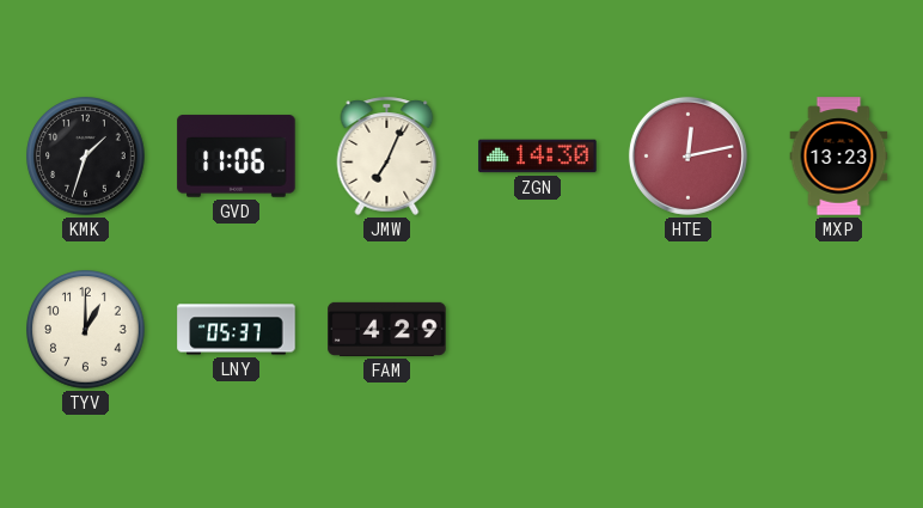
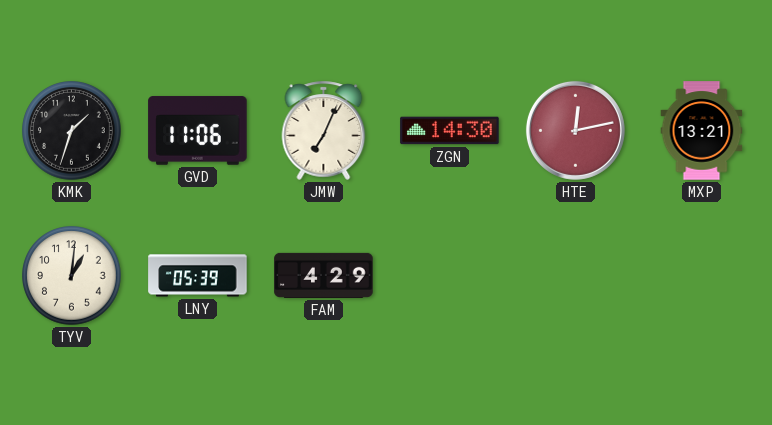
MXP: 13:23 -> 13:21
TYV: 1:00 -> 1:01
LNY: 05:37 -> 05:39
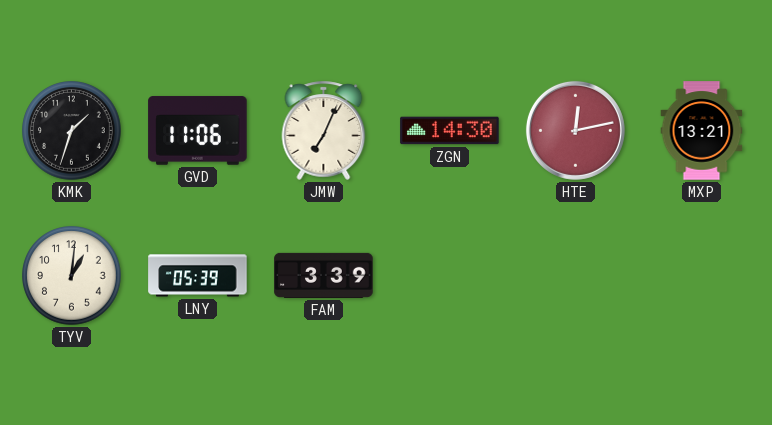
FAM: 4:29 -> 3:39
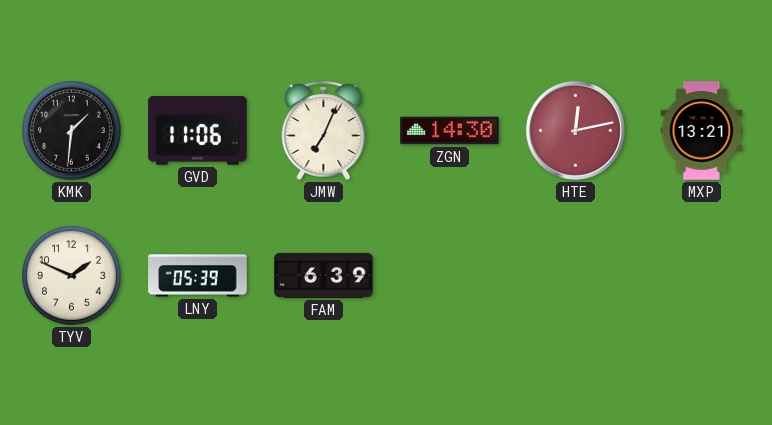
KMK: 1:33 -> 1:31
TYV: 1:01 -> 1:49
FAM: 3:39 -> 6:39
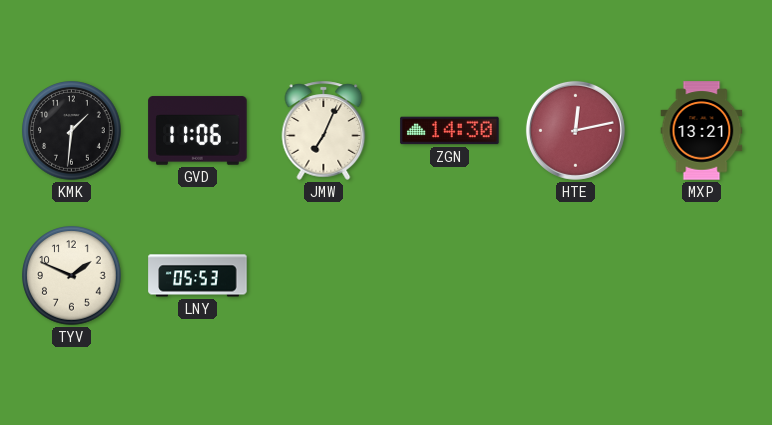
LNY: 05:39 -> 05:53
FAM: 6:39 -> none
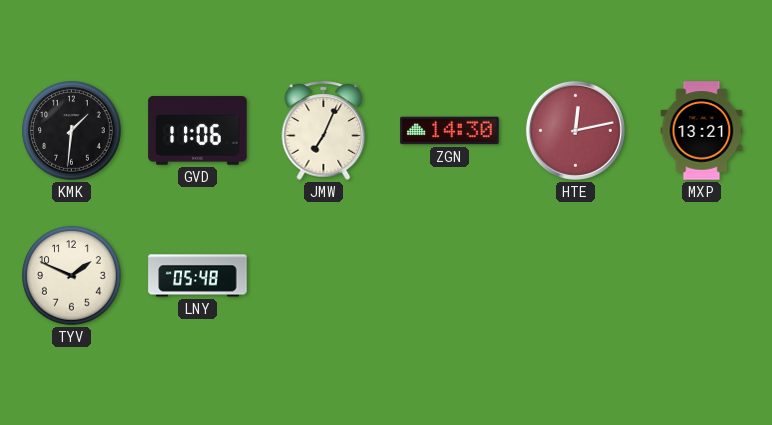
LNY: 05:53 -> 05:48
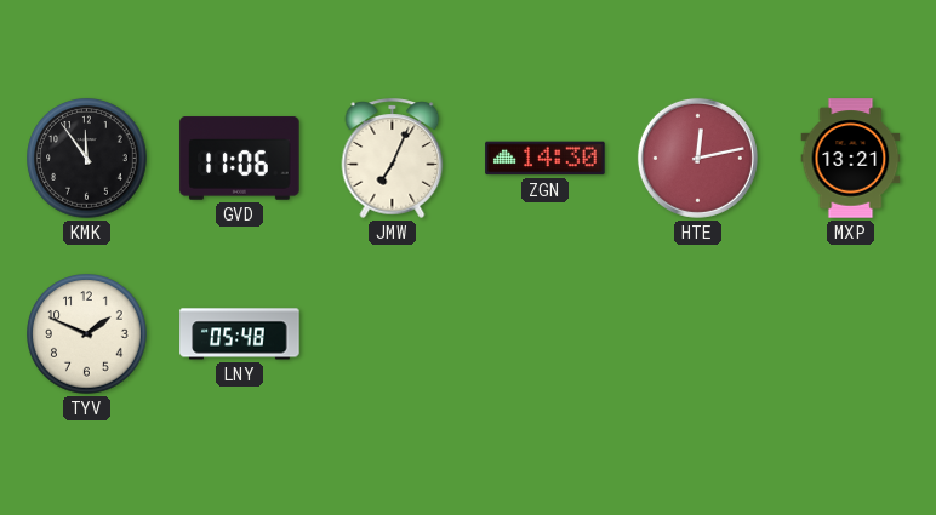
KMK: 1:31 -> 11:54
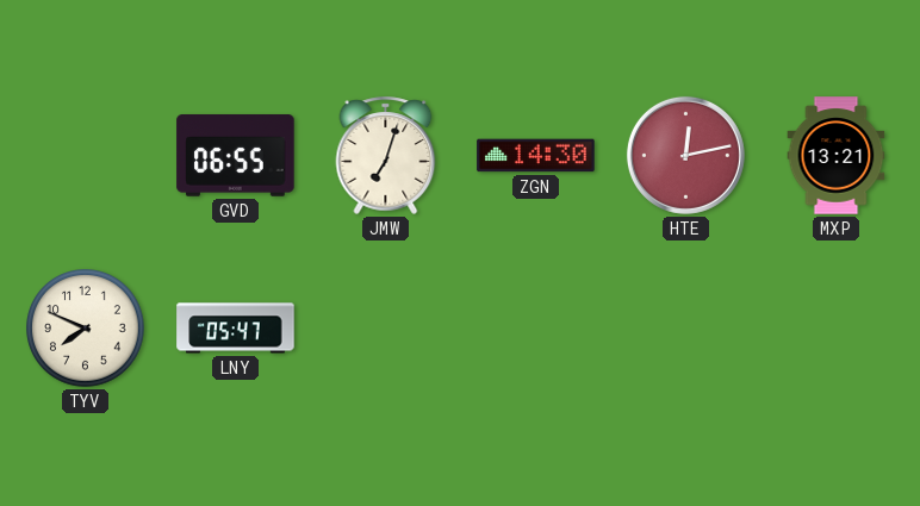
KMK: 11:54 -> none
GVD: 11:06 -> 06:55
JMW: 7:04 -> 7:03
TYV: 1:49 -> 7:49
LNY: 05:48 -> 05:47
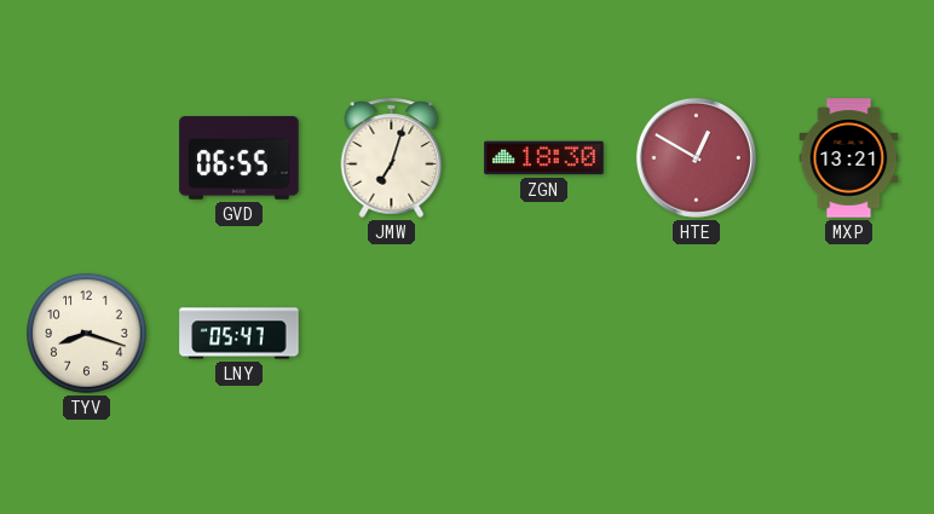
ZGN: 14:30 -> 18:30
HTE: 12:13 -> 12:50
TYV: 7:49 -> 8:18
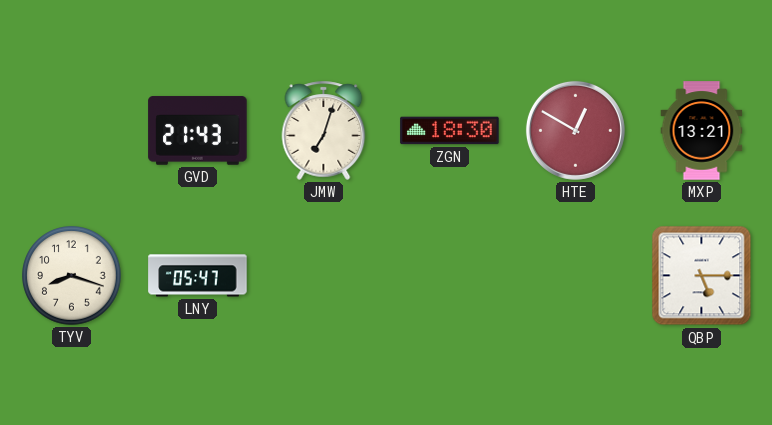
GVD: 06:55 -> 21:43
QBP: none -> 5:15
